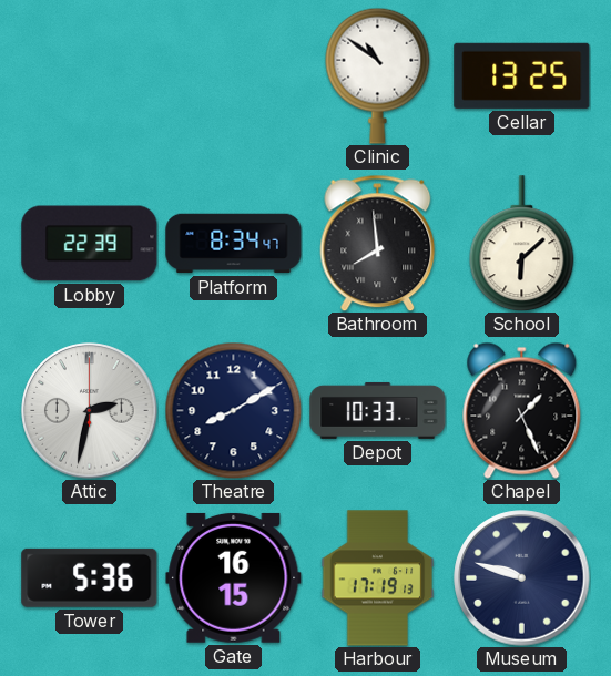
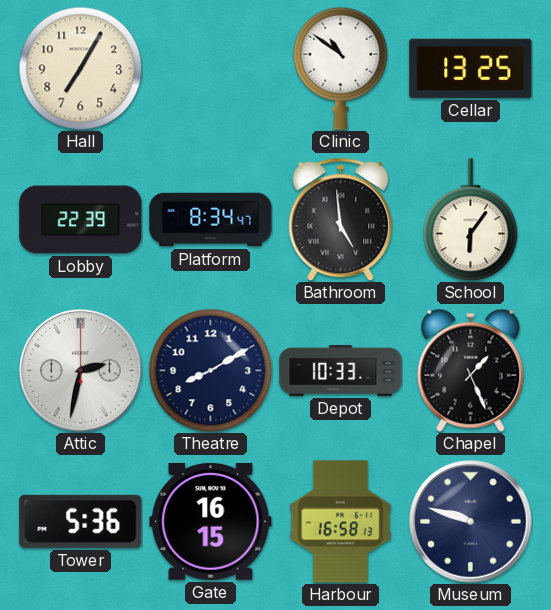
Hall: none -> 7:05
Bathroom: 7:59 -> 4:59
School: 6:08 -> 6:06
Harbour: 17:19 -> 16:58
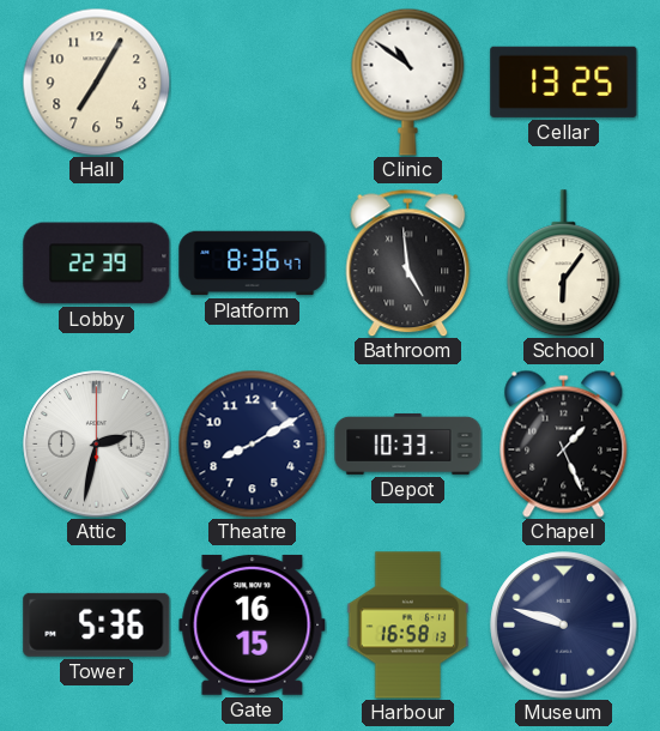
Platform: 8:34 -> 8:36
